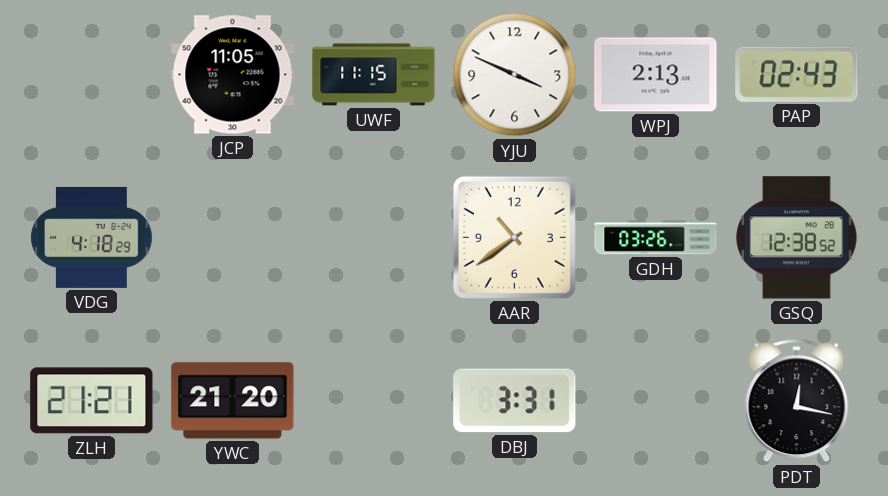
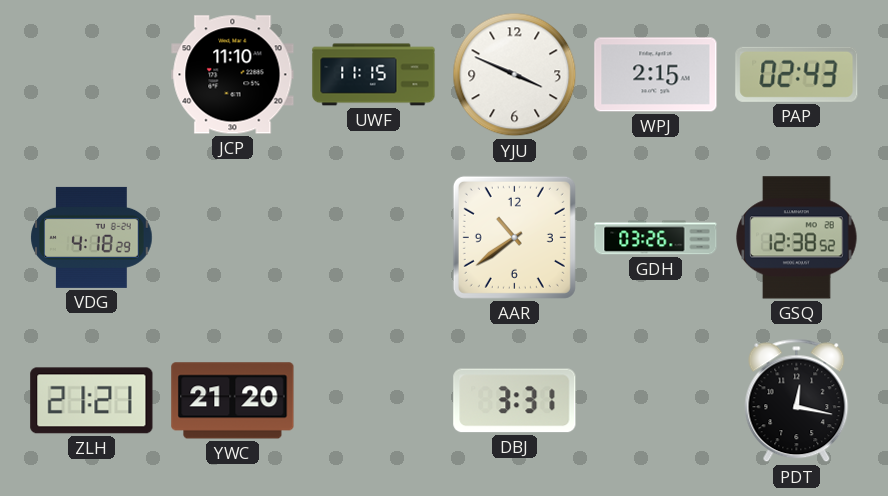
JCP: 11:05 -> 11:10
WPJ: 2:13 -> 2:15
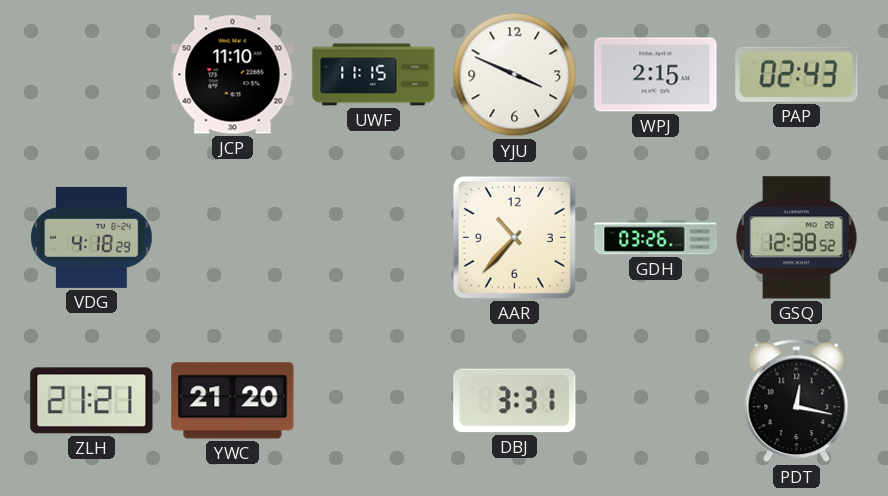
AAR: 10:39 -> 10:37
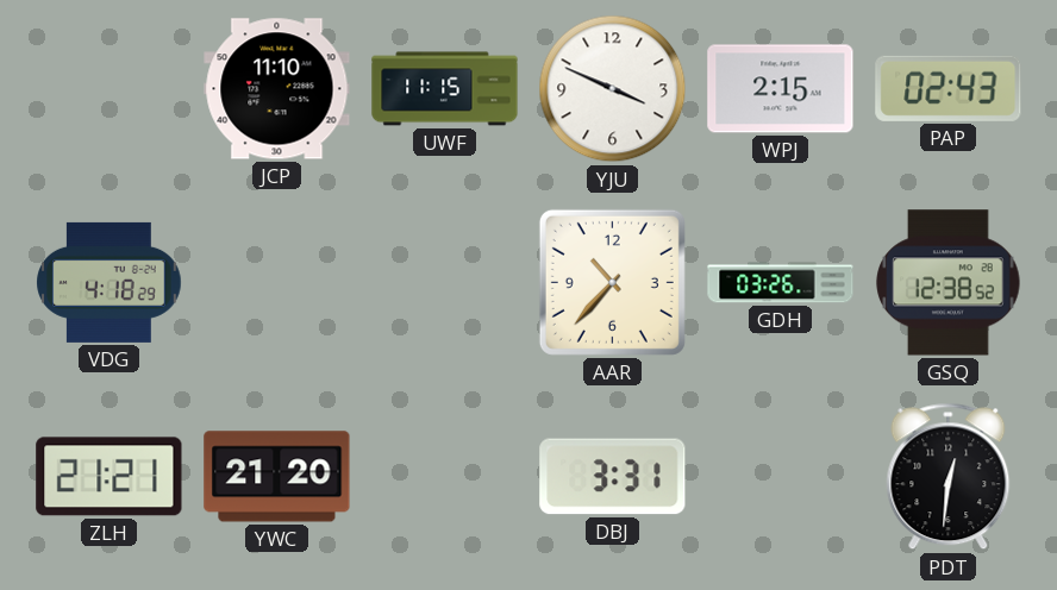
PDT: 12:17 -> 12:31
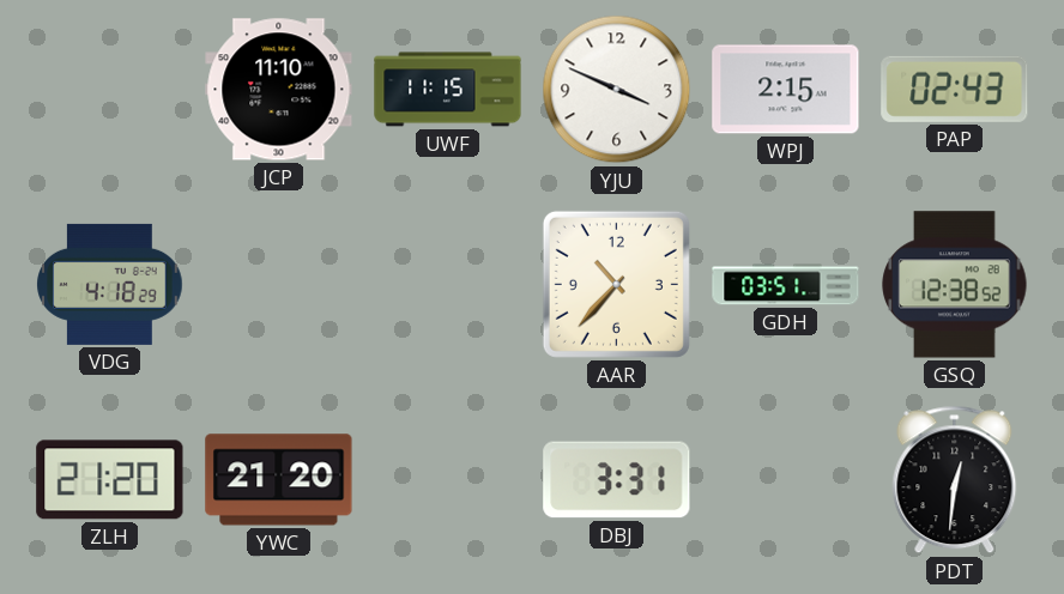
GDH: 03:26 -> 03:51
ZLH: 21:21 -> 21:20
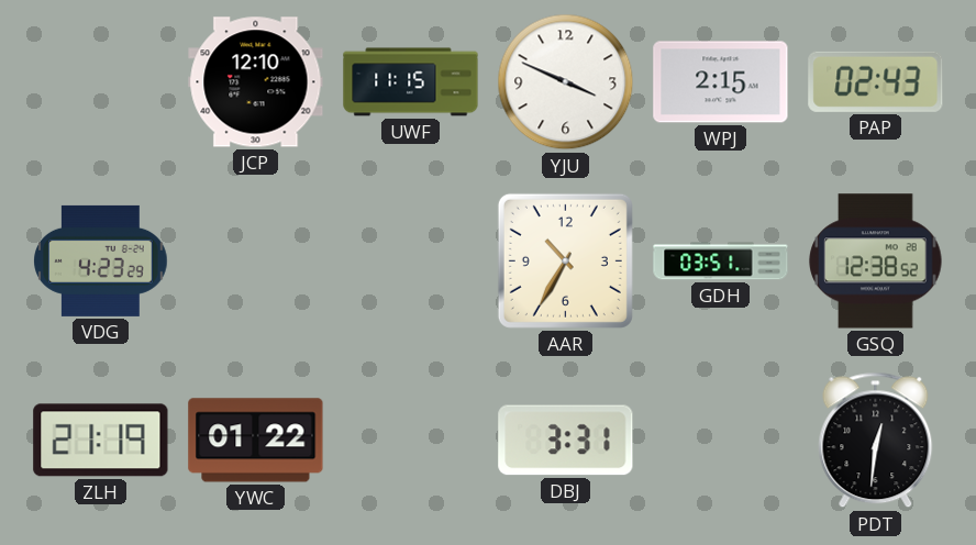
JCP: 11:10 -> 12:10
VDG: 4:18 -> 4:23
AAR: 10:37 -> 10:35
ZLH: 21:20 -> 21:19
YWC: 21:20 -> 01:22
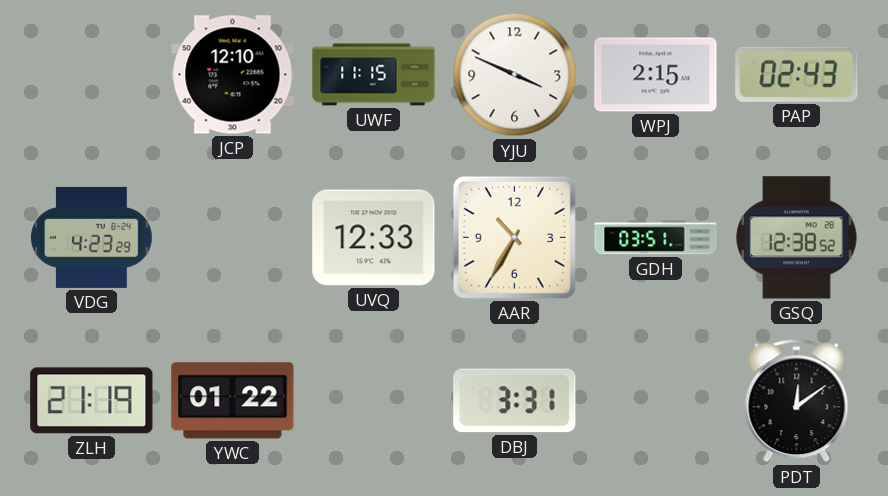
UVQ: none -> 12:33
PDT: 12:31 -> 12:09
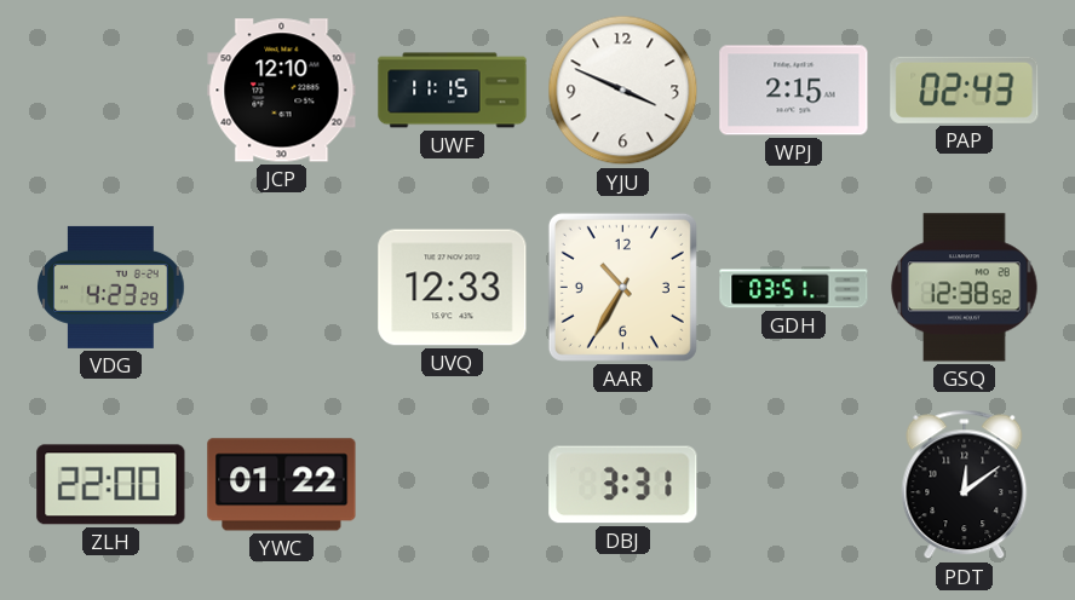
ZLH: 21:19 -> 22:00
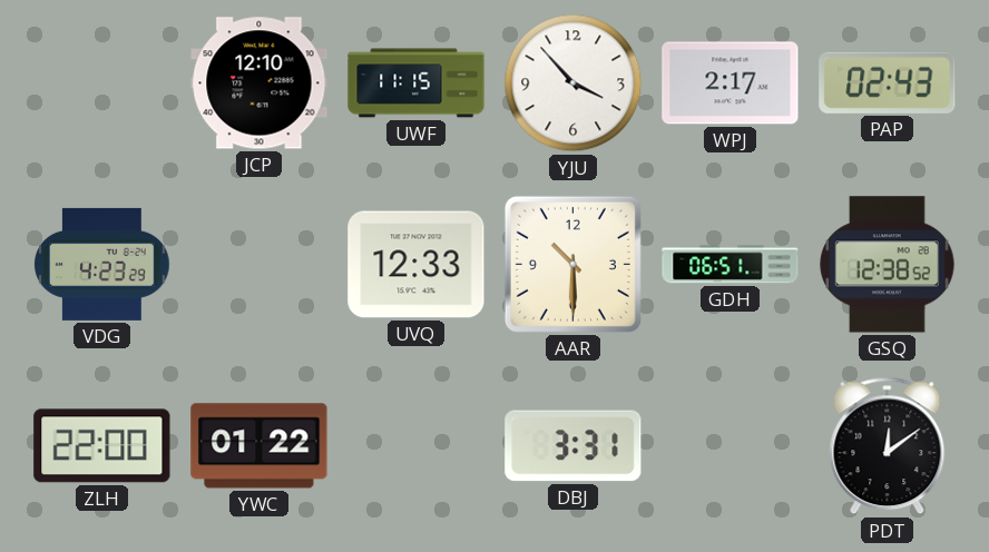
YJU: 3:49 -> 3:53
WPJ: 2:15 -> 2:17
AAR: 10:35 -> 10:30
GDH: 03:51 -> 06:51
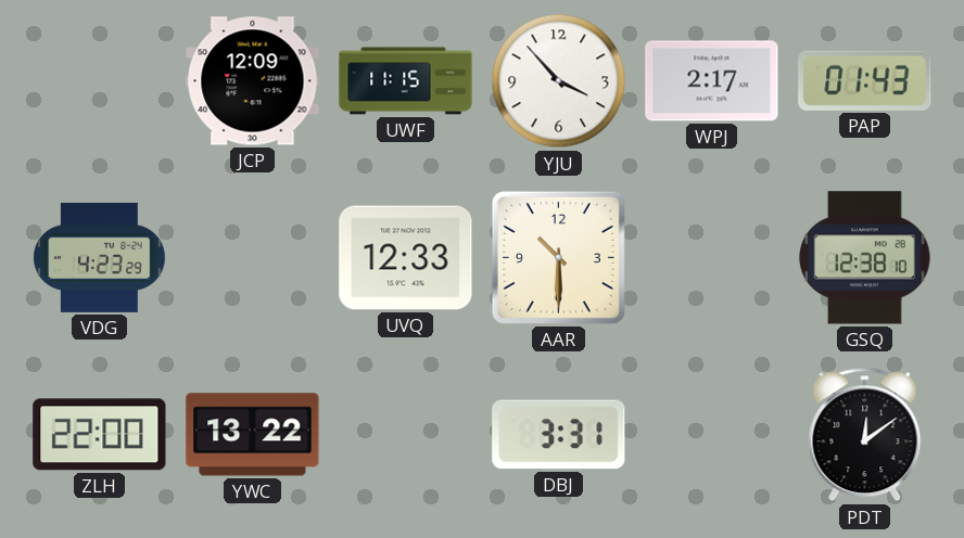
JCP: 12:10 -> 12:09
PAP: 02:43 -> 01:43
GDH: 06:51 -> none
GSQ: 12:38:52 -> 12:38:10
YWC: 01:22 -> 13:22
